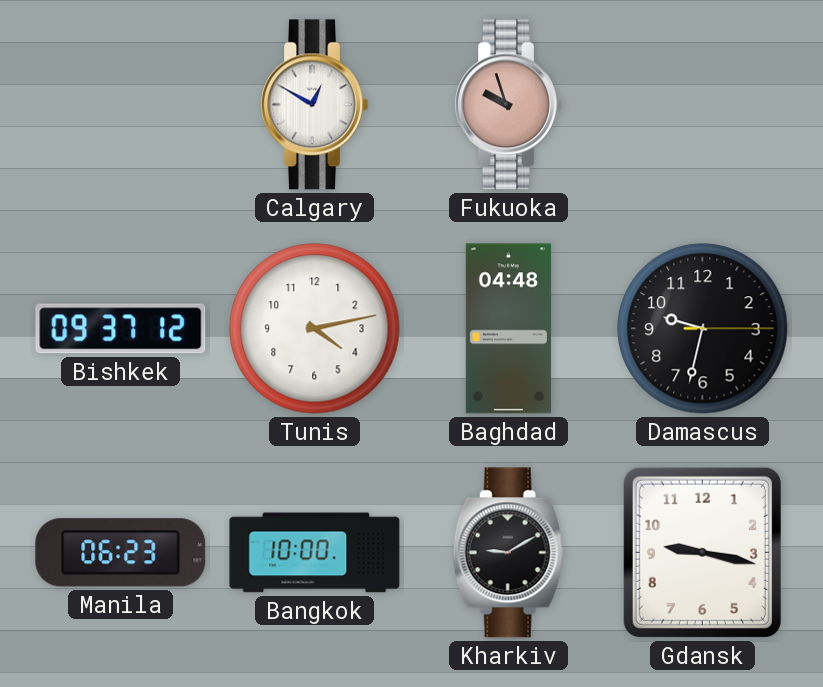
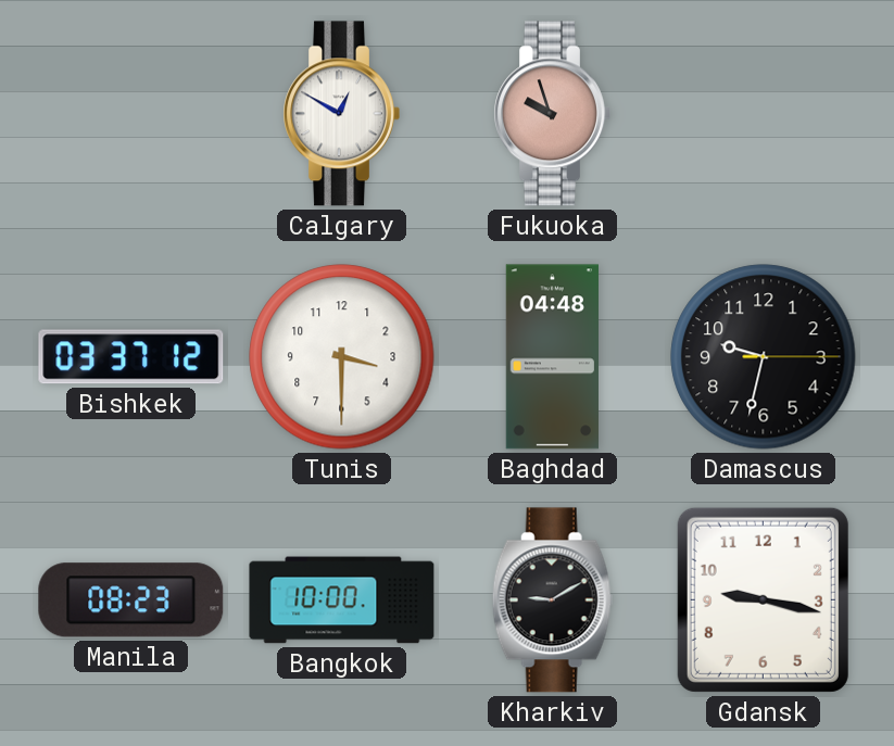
Bishkek: 09:37 -> 03:37
Tunis: 4:13 -> 3:30
Manila: 06:23 -> 08:23
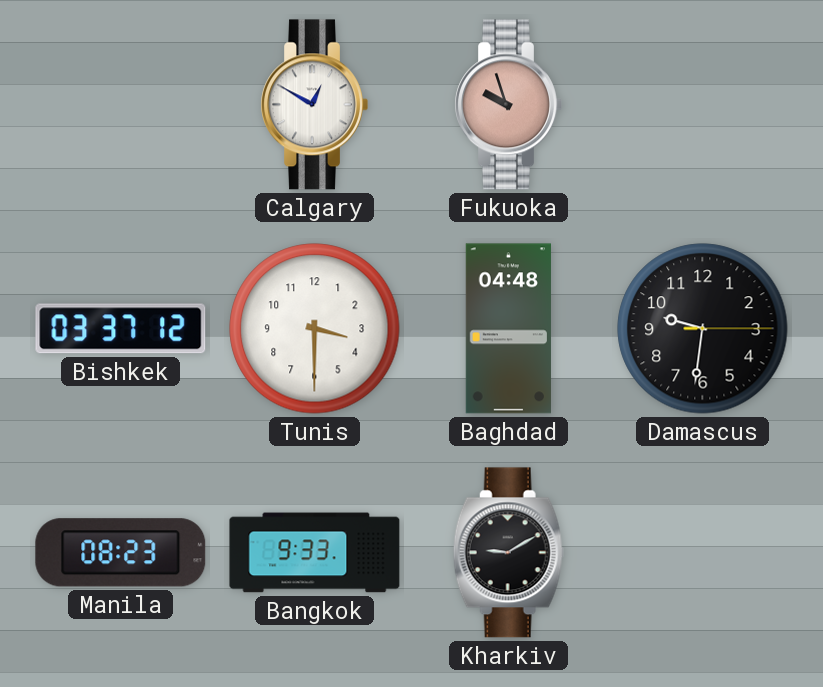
Damascus: 9:32 -> 9:31
Bangkok: 10:00 -> 9:33
Gdansk: 9:17 -> none
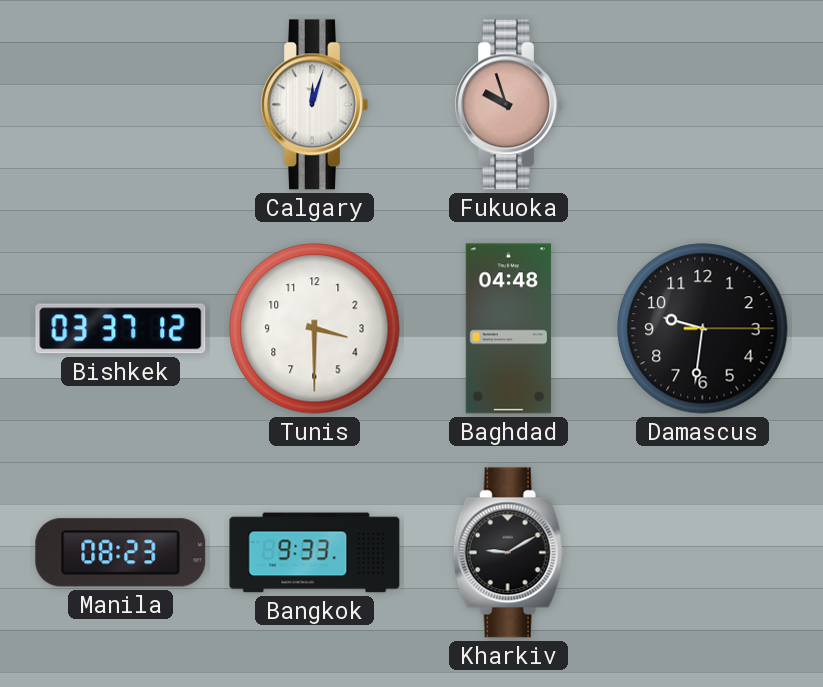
Calgary: 12:50 -> 12:03
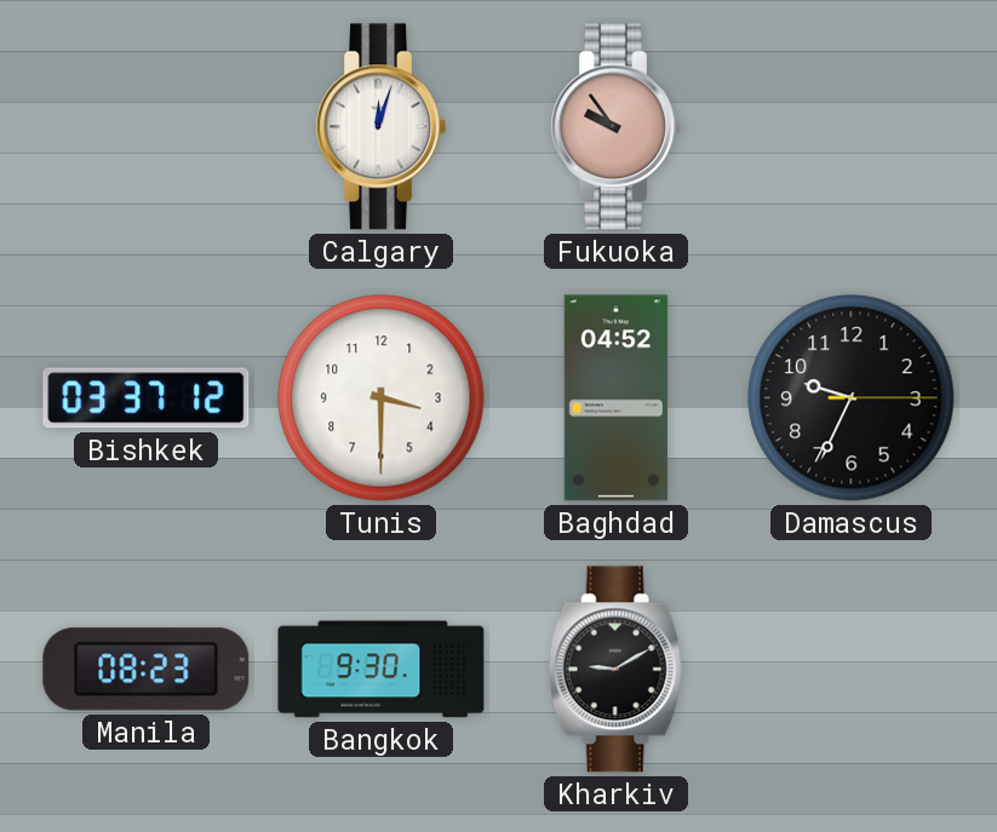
Fukuoka: 9:57 -> 9:54
Baghdad: 04:48 -> 04:52
Damascus: 9:31 -> 9:34
Bangkok: 9:33 -> 9:30
